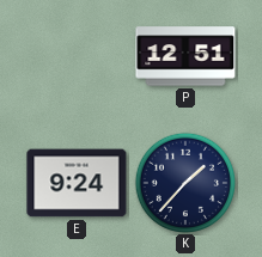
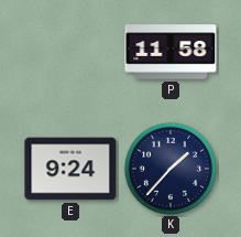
P: 12:51 -> 11:58
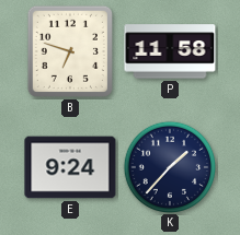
B: none -> 6:48
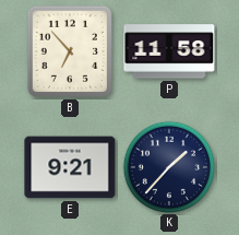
B: 6:48 -> 6:53
E: 9:24 -> 9:21
